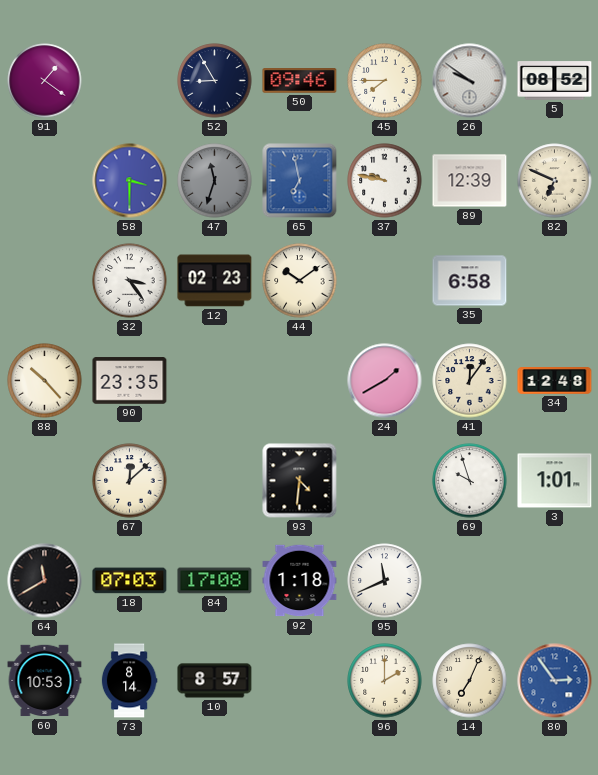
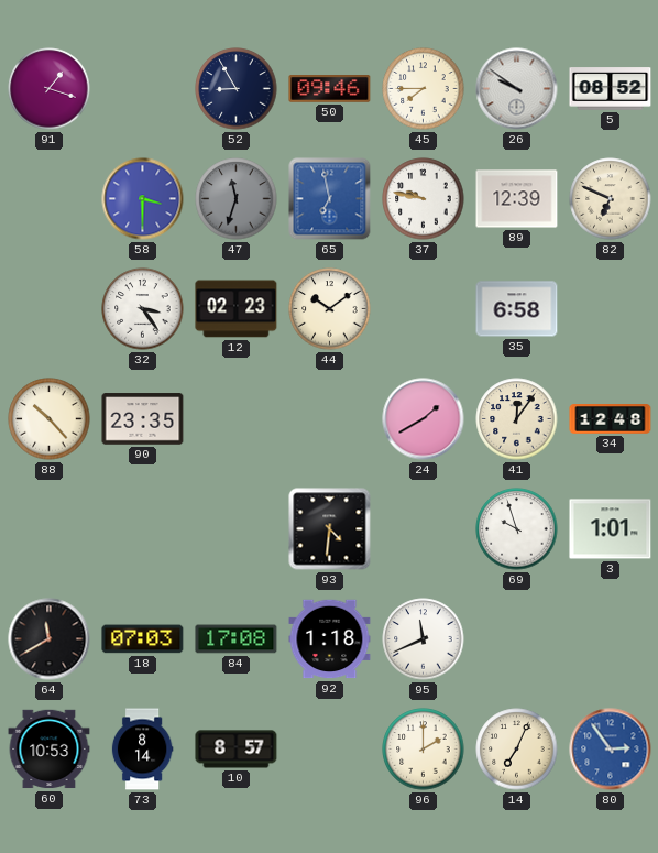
91: 1:21 -> 1:18
67: 12:08 -> none
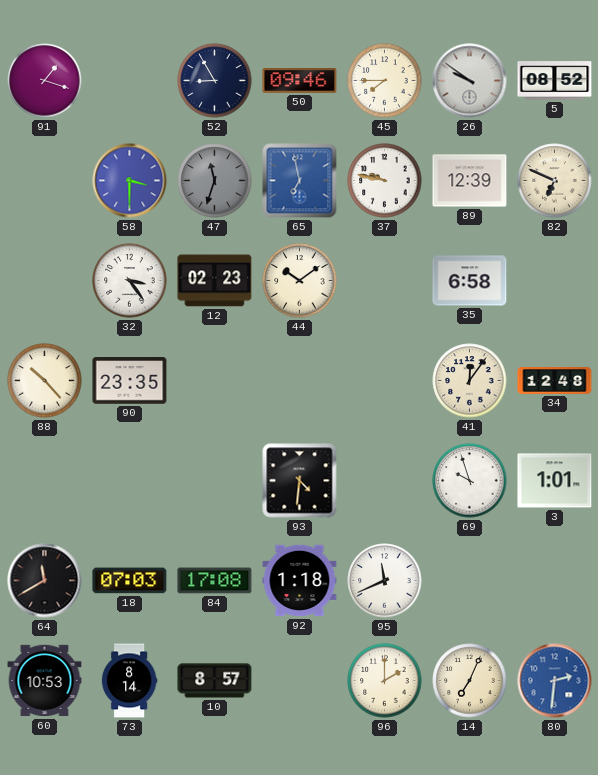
24: 1:40 -> none
80: 2:54 -> 2:31
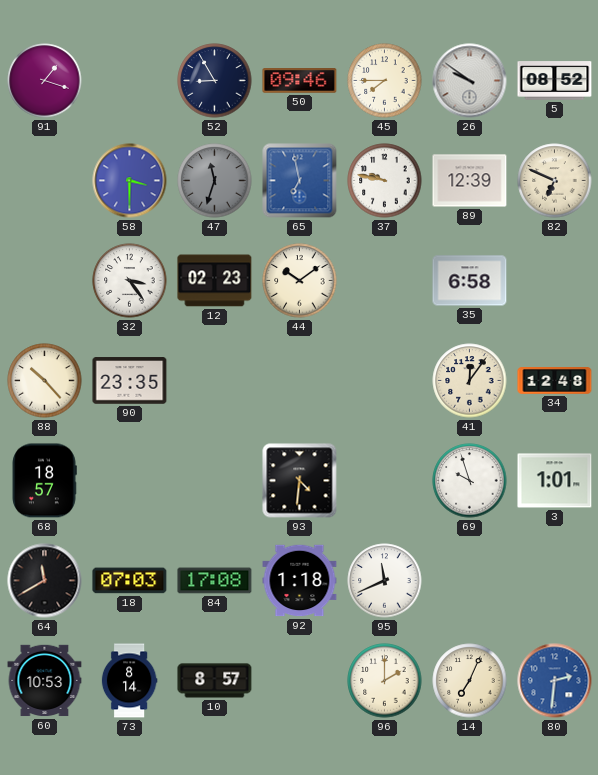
68: none -> 18:57
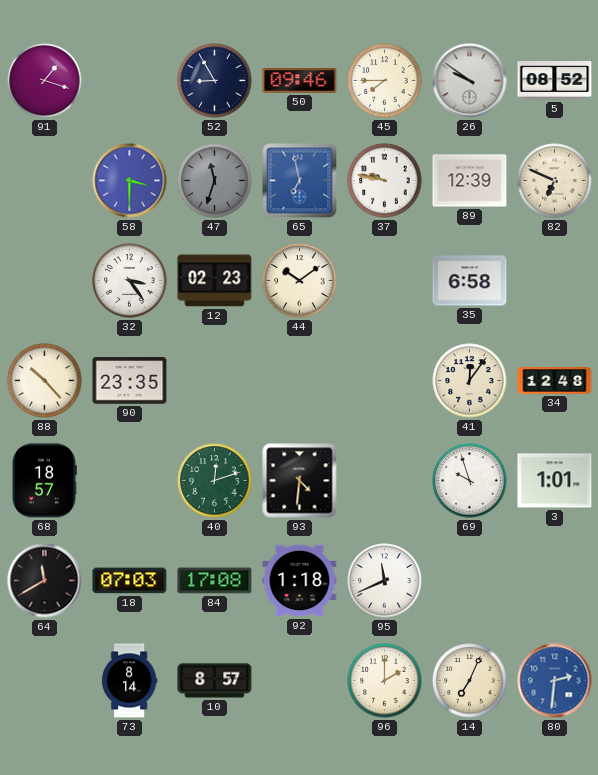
40: none -> 12:12
60: 10:53 -> none
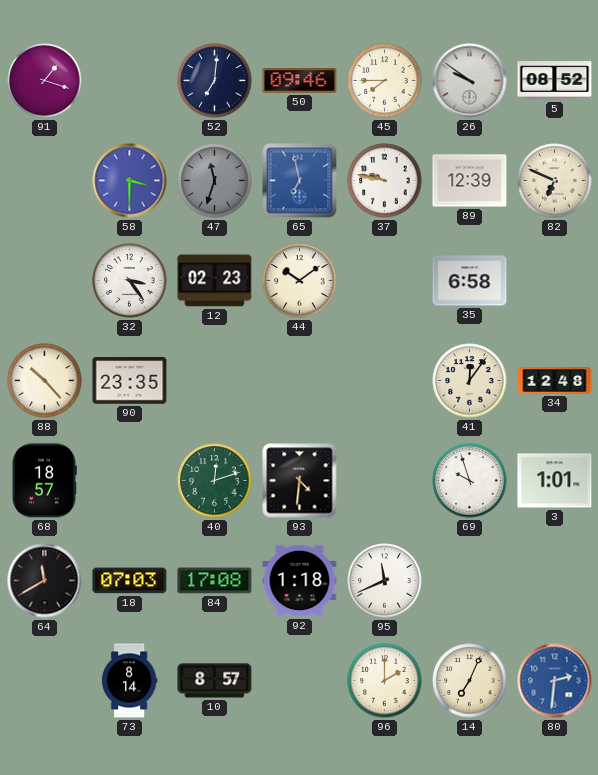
52: 8:55 -> 7:01
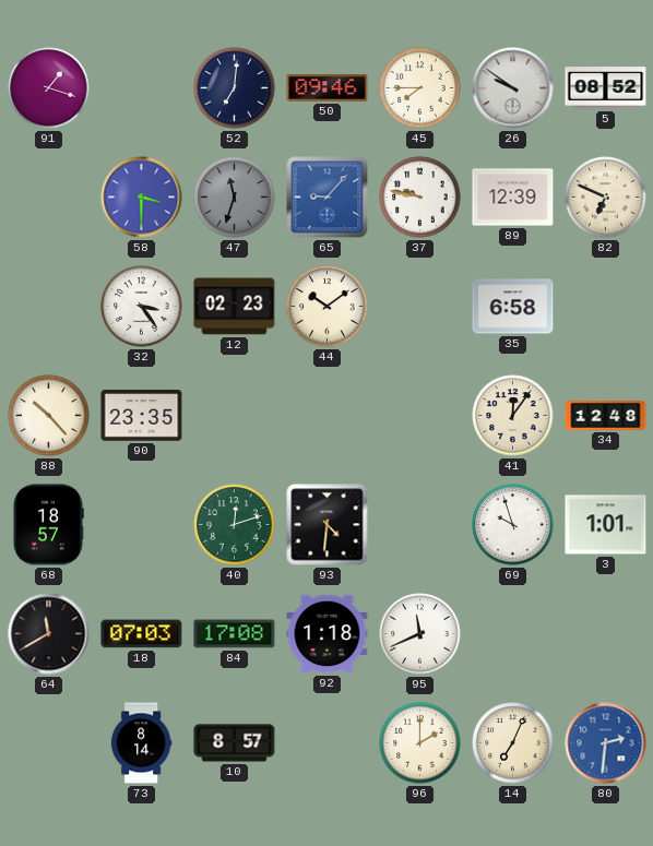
65: 6:58 -> 9:07
